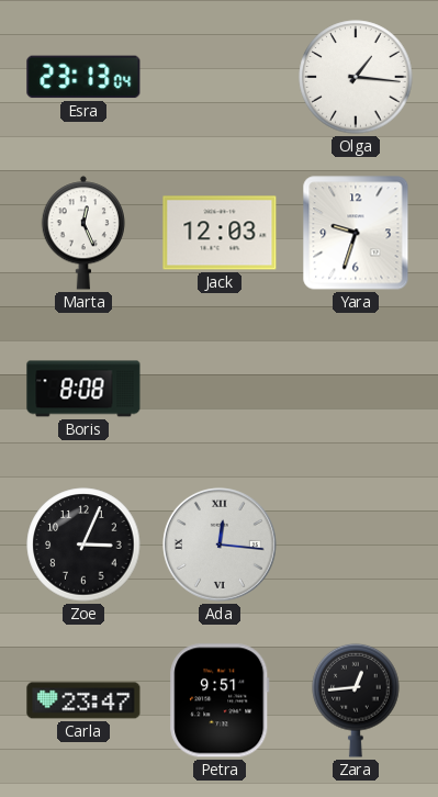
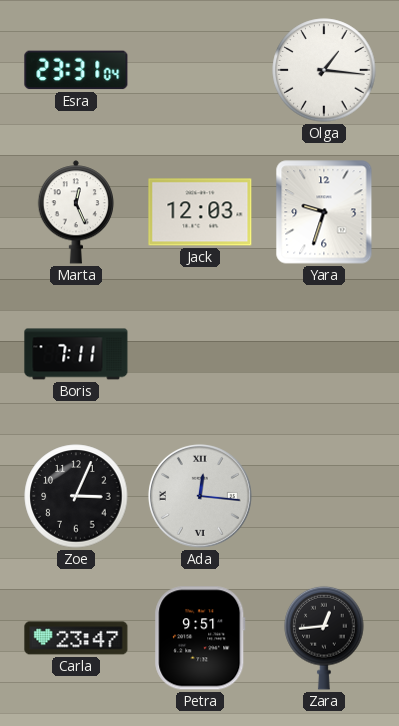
Esra: 23:13 -> 23:31
Boris: 8:08 -> 7:11
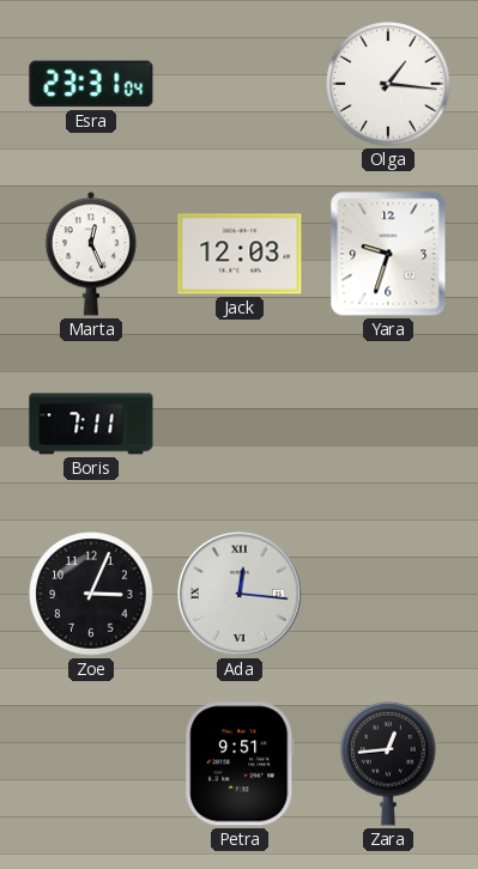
Carla: 23:47 -> none
